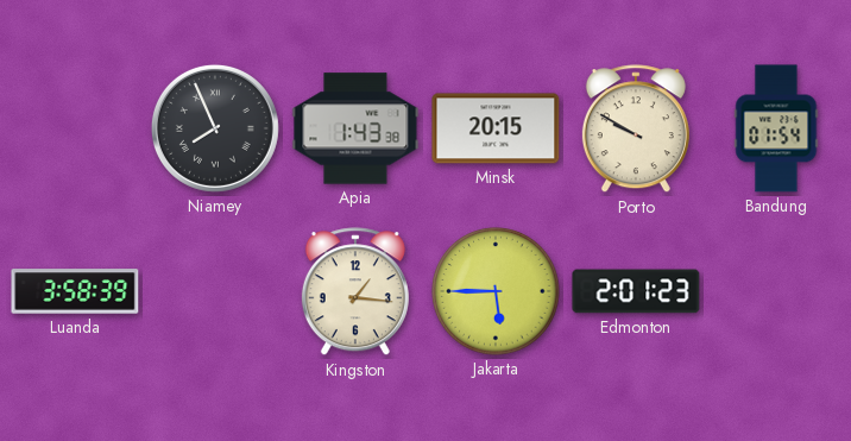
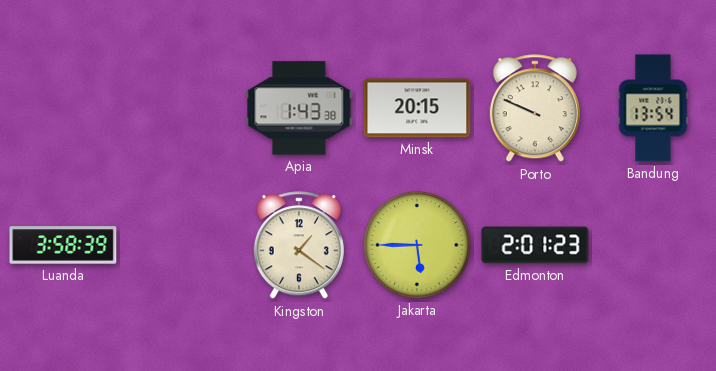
Niamey: 7:56 -> none
Porto: 9:50 -> 9:49
Bandung: 01:54 -> 13:54
Kingston: 1:16 -> 1:21
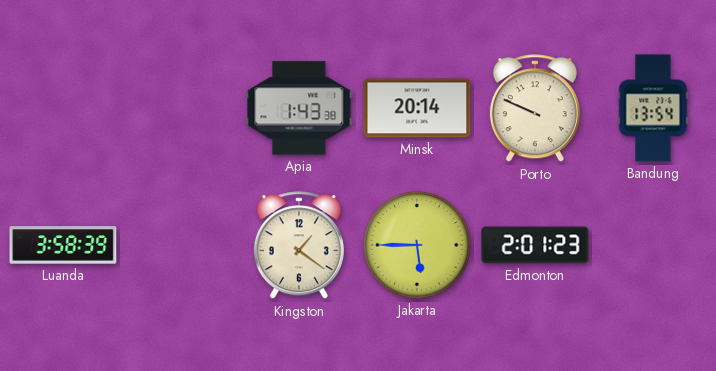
Minsk: 20:15 -> 20:14
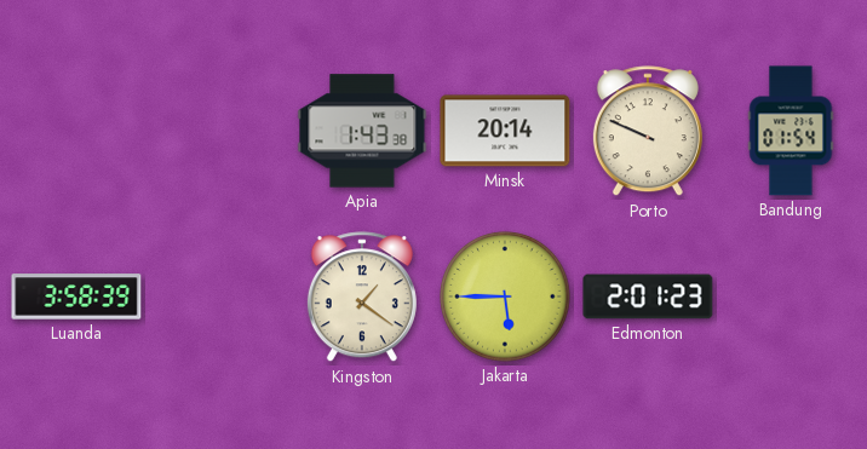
Bandung: 13:54 -> 01:54
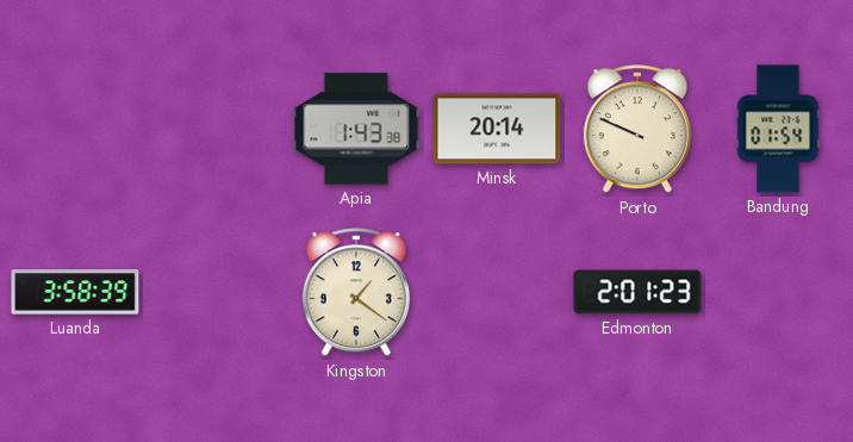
Jakarta: 5:45 -> none
